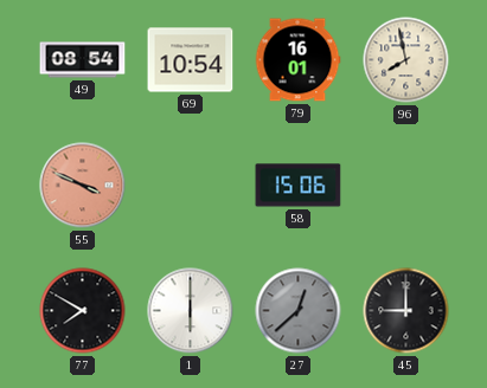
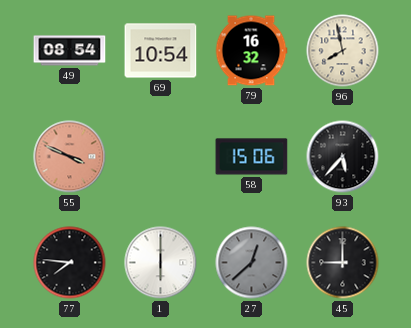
79: 16:01 -> 16:32
93: none -> 5:37
77: 7:50 -> 7:46
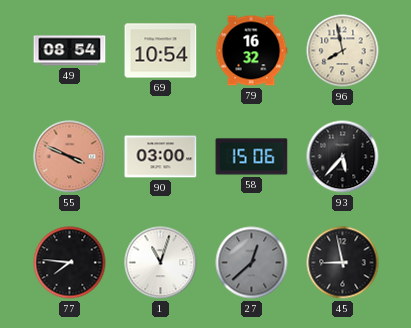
90: none -> 03:00
1: 6:00 -> 11:03
45: 9:00 -> 8:58
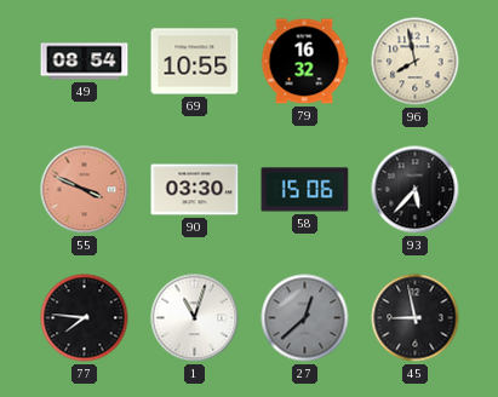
69: 10:54 -> 10:55
90: 03:00 -> 03:30
